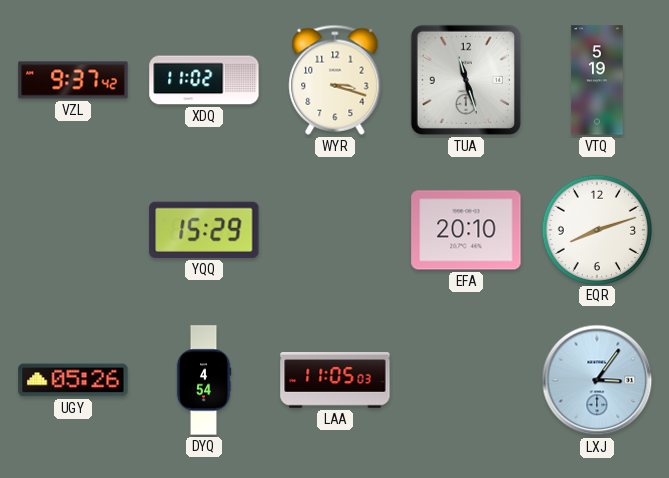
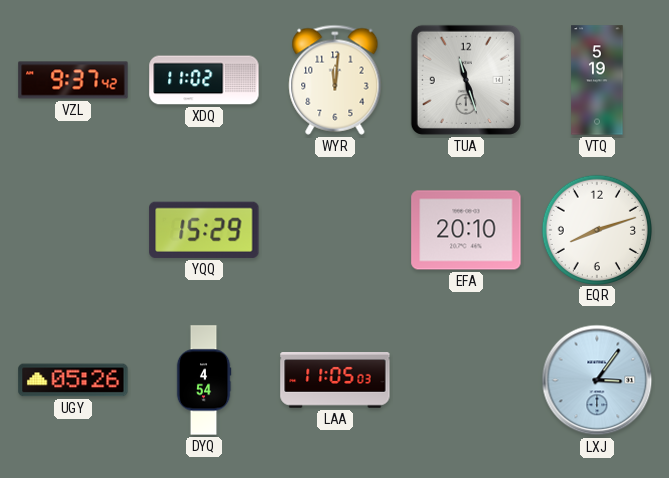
WYR: 3:18 -> 12:01
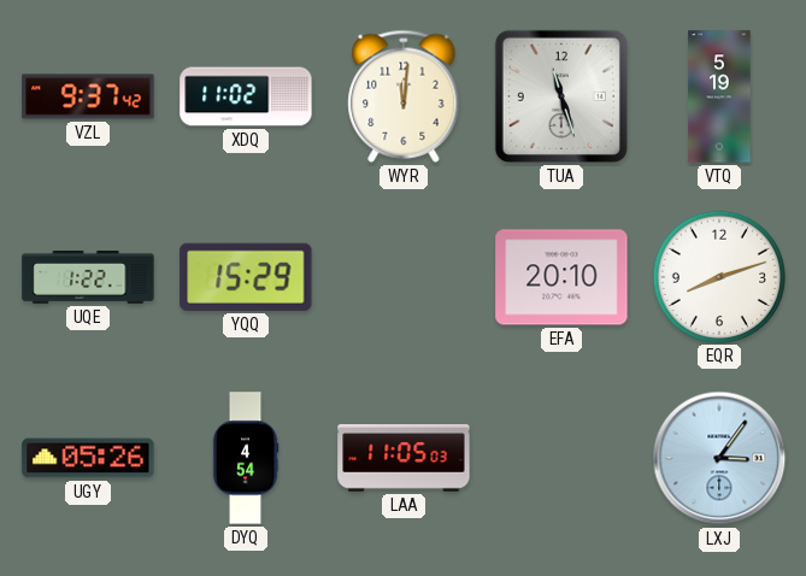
UQE: none -> 1:22
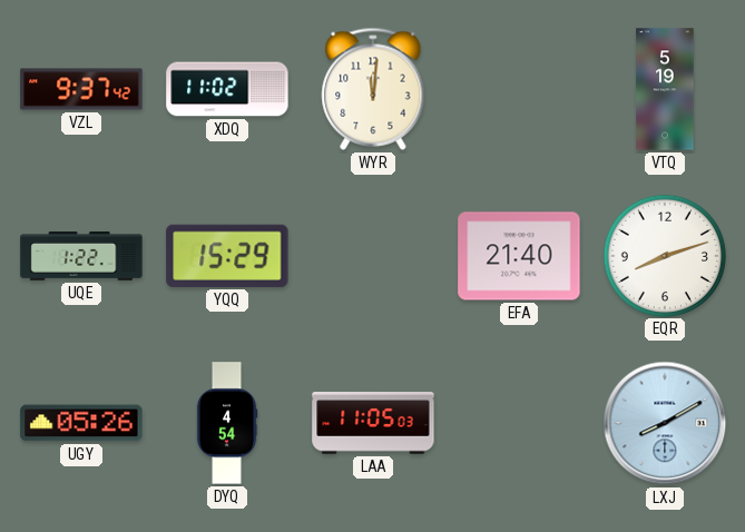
TUA: 11:27 -> none
EFA: 20:10 -> 21:40
LXJ: 3:06 -> 8:10
